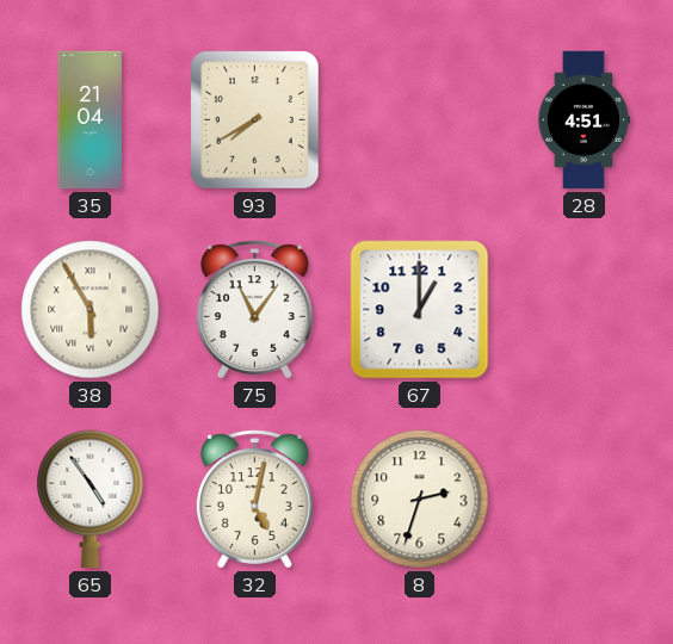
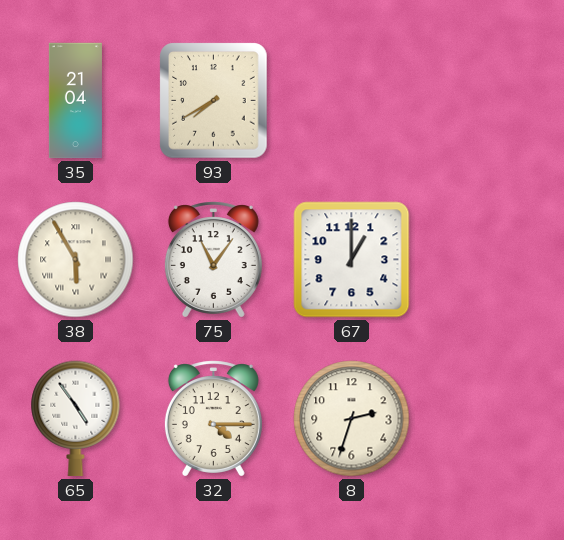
28: 4:51 -> none
32: 5:02 -> 4:15
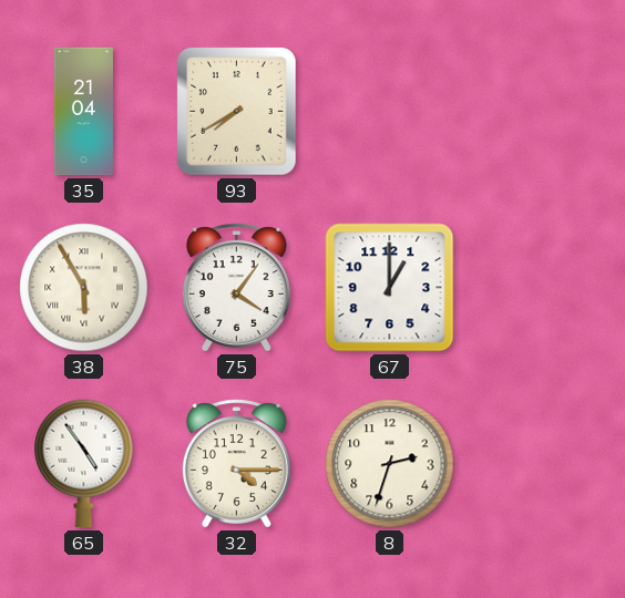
75: 11:06 -> 4:06
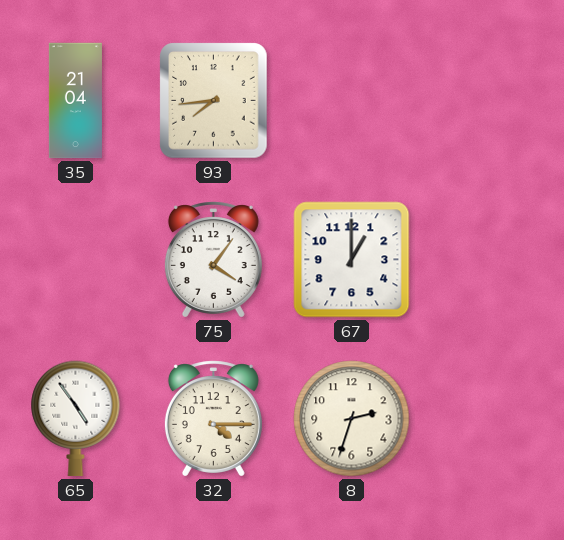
93: 7:40 -> 7:44
38: 5:55 -> none
